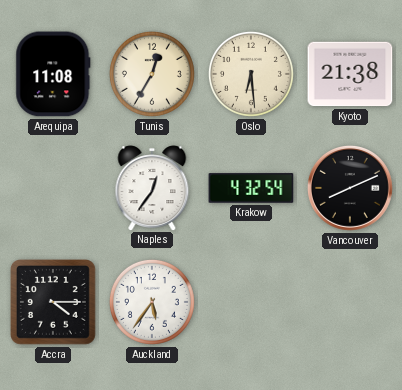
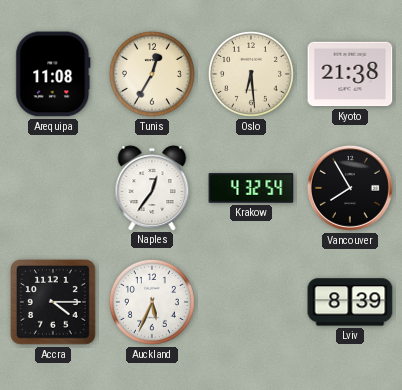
Vancouver: 8:11 -> 7:55
Auckland: 5:36 -> 5:34
Lviv: none -> 8:39
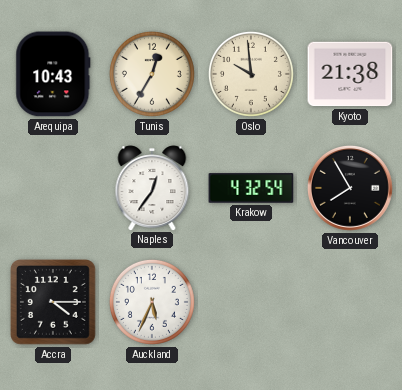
Arequipa: 11:08 -> 10:43
Oslo: 6:29 -> 9:59
Lviv: 8:39 -> none
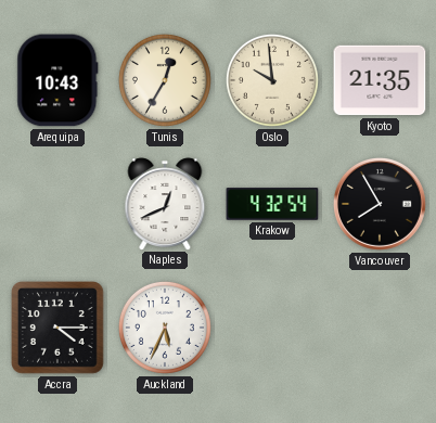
Kyoto: 21:38 -> 21:35
Naples: 12:36 -> 12:41
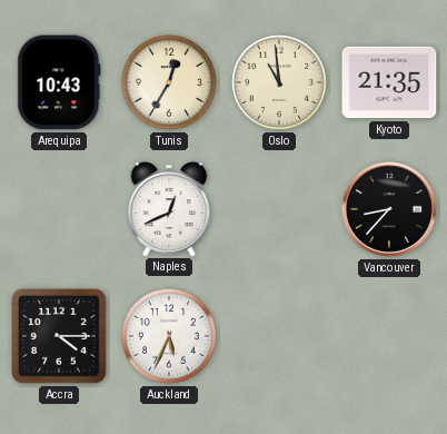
Oslo: 9:59 -> 10:59
Krakow: 4:32 -> none
Vancouver: 7:55 -> 8:37
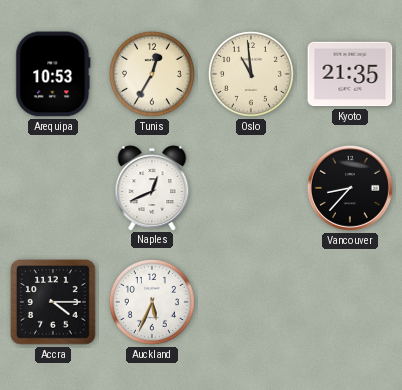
Arequipa: 10:43 -> 10:53
